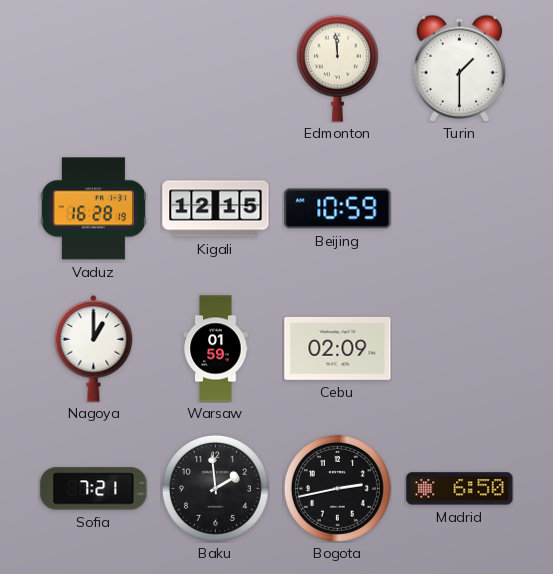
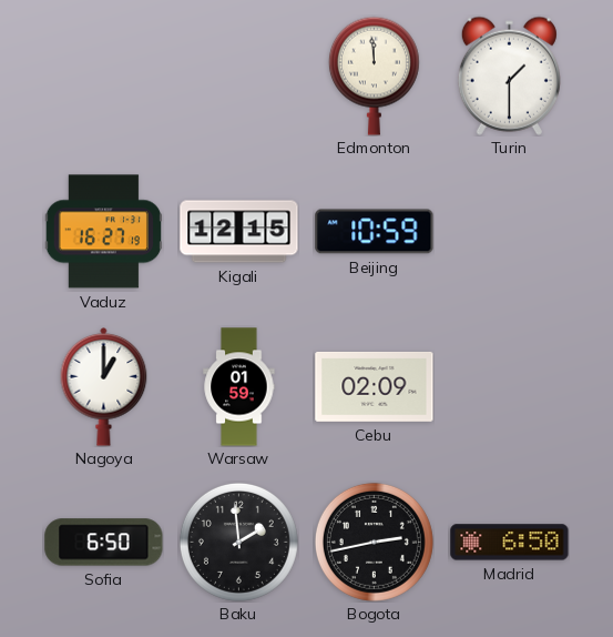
Vaduz: 16:28 -> 16:27
Sofia: 7:21 -> 6:50
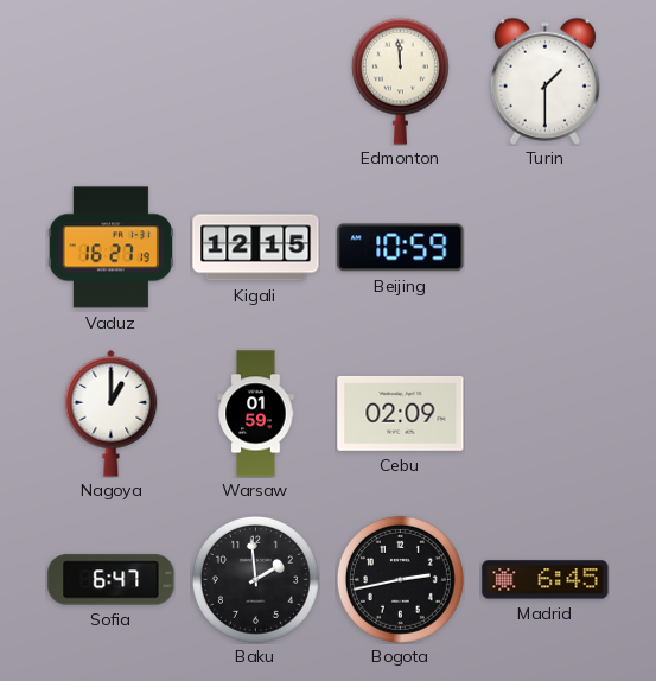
Sofia: 6:50 -> 6:47
Madrid: 6:50 -> 6:45
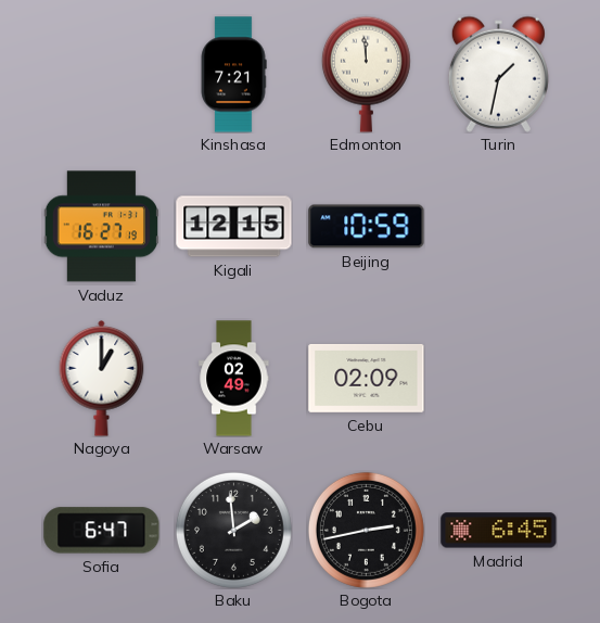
Kinshasa: none -> 7:21
Turin: 1:30 -> 1:32
Warsaw: 01:59 -> 02:49
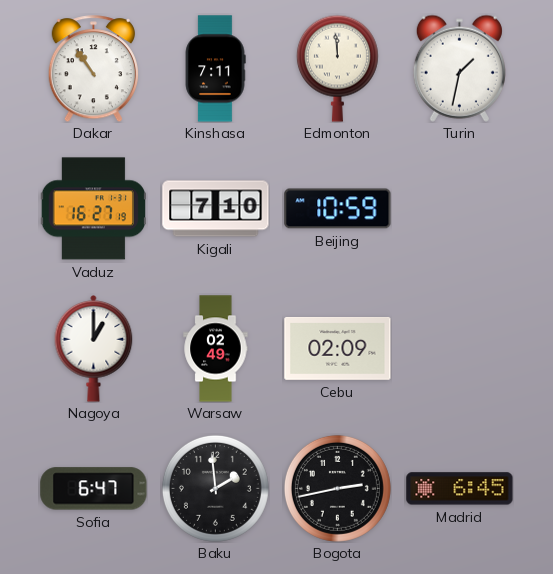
Dakar: none -> 10:54
Kinshasa: 7:21 -> 7:11
Kigali: 12:15 -> 7:10
